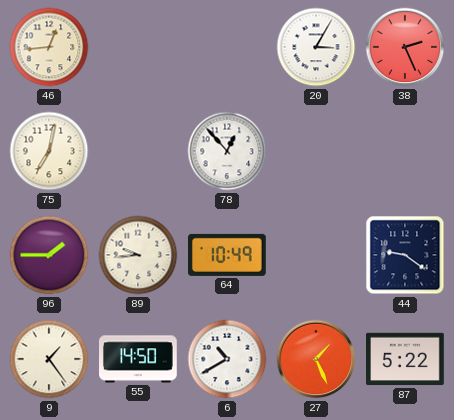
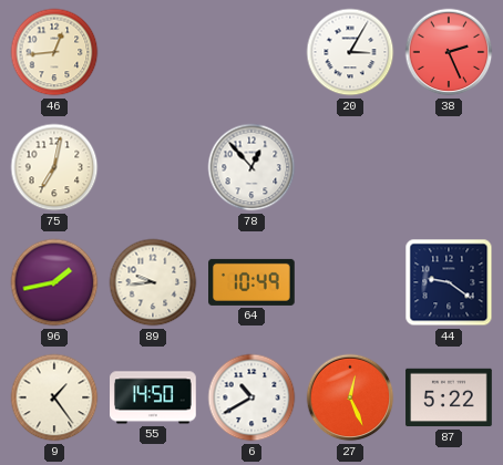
96: 1:45 -> 1:43
27: 1:26 -> 12:26
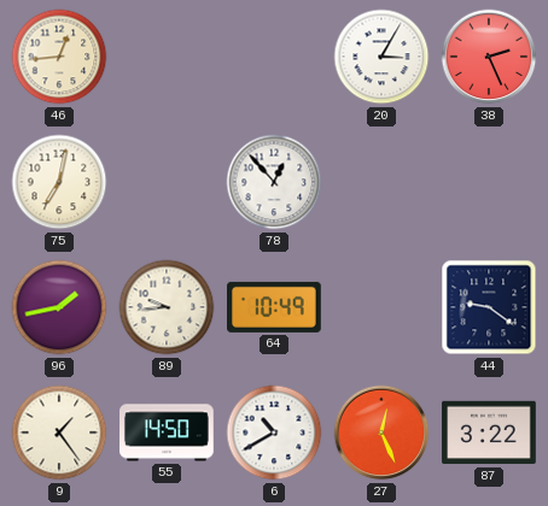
87: 5:22 -> 3:22
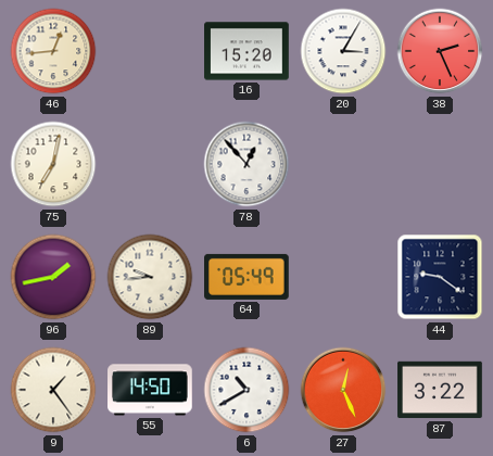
16: none -> 15:20
64: 10:49 -> 05:49
